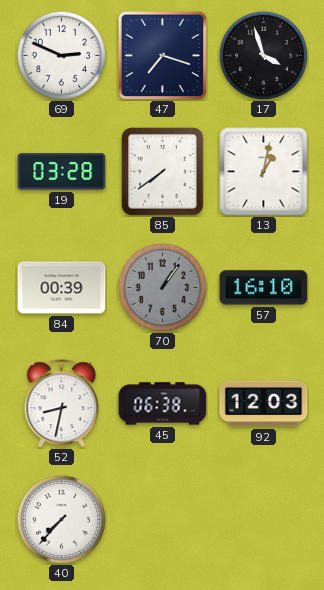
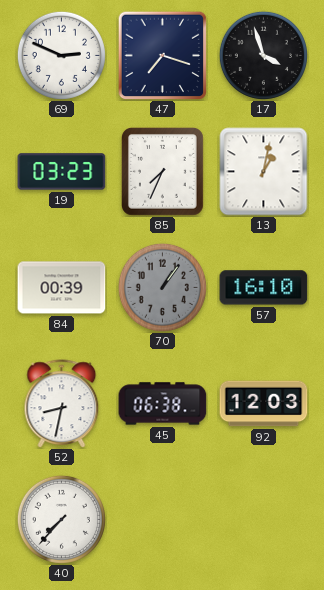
19: 03:28 -> 03:23
85: 7:39 -> 7:34
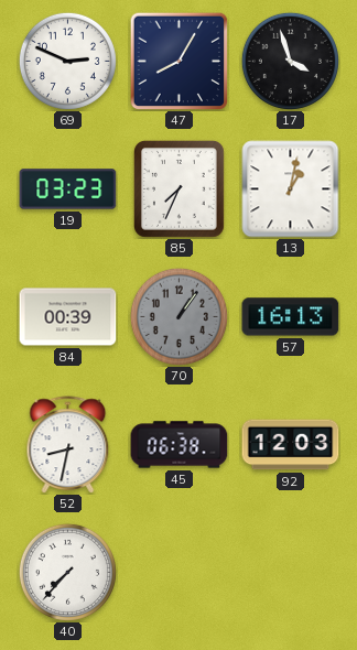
47: 7:18 -> 8:05
57: 16:10 -> 16:13
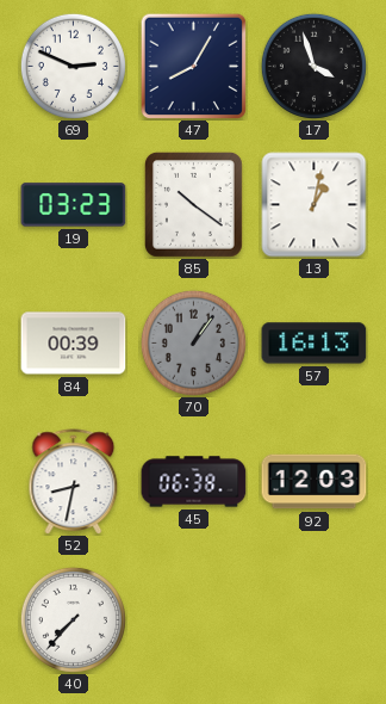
85: 7:34 -> 10:21
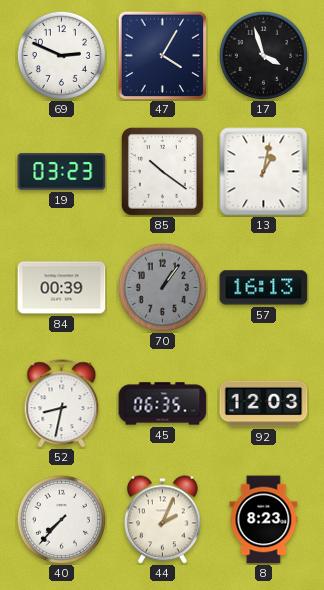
47: 8:05 -> 4:05
45: 06:38 -> 06:35
44: none -> 2:04
8: none -> 8:23
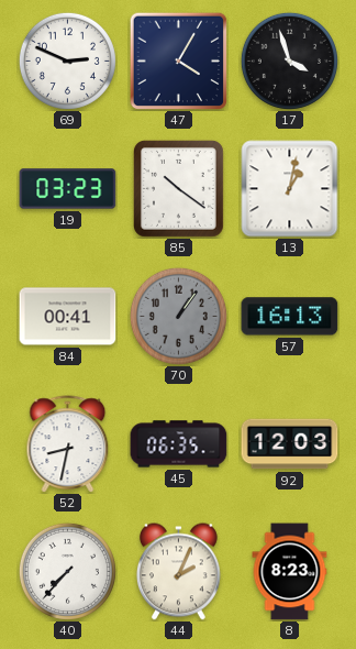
84: 00:39 -> 00:41
